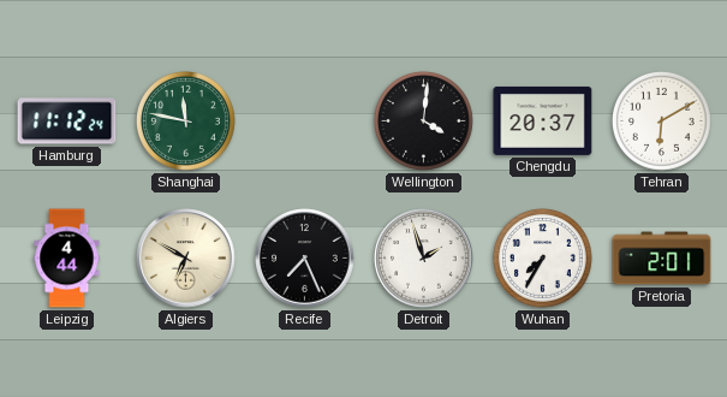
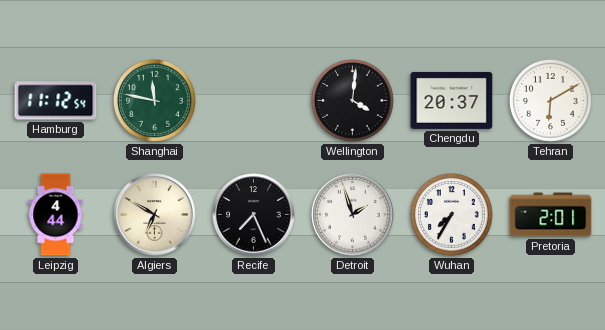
Hamburg: 11:12:24 -> 11:12:54
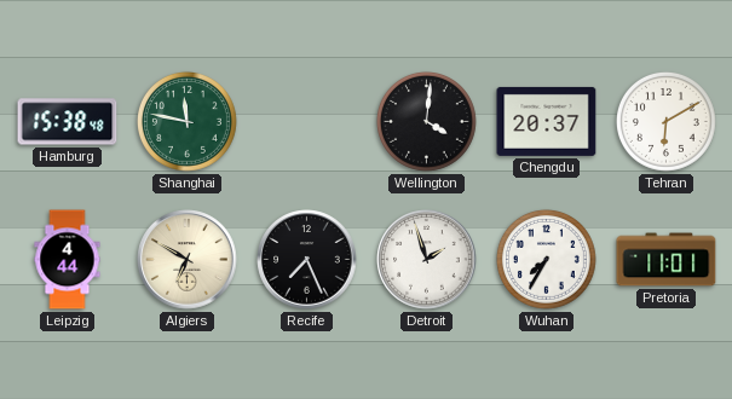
Hamburg: 11:12 -> 15:38
Pretoria: 2:01 -> 11:01
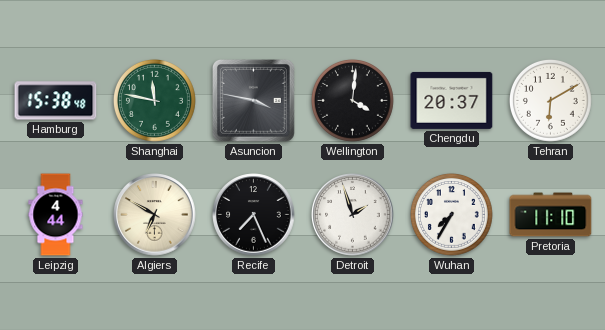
Asuncion: none -> 3:47
Pretoria: 11:01 -> 11:10
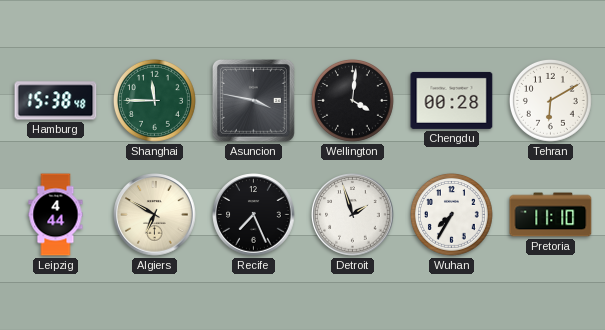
Shanghai: 11:47 -> 11:45
Chengdu: 20:37 -> 00:28
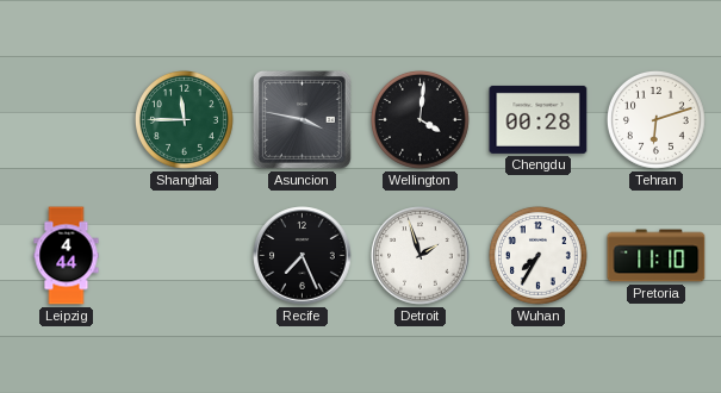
Hamburg: 15:38 -> none
Tehran: 6:10 -> 6:12
Algiers: 6:50 -> none
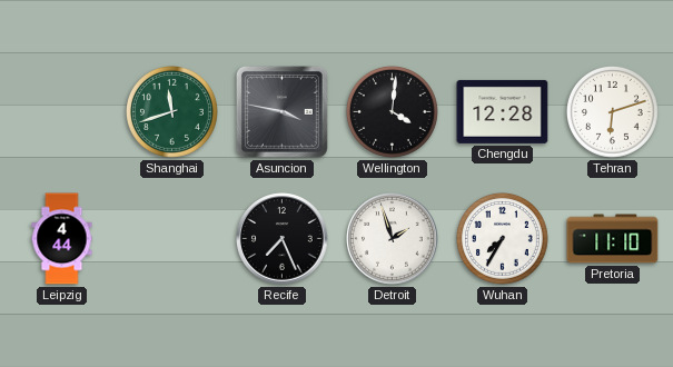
Shanghai: 11:45 -> 11:42
Chengdu: 00:28 -> 12:28
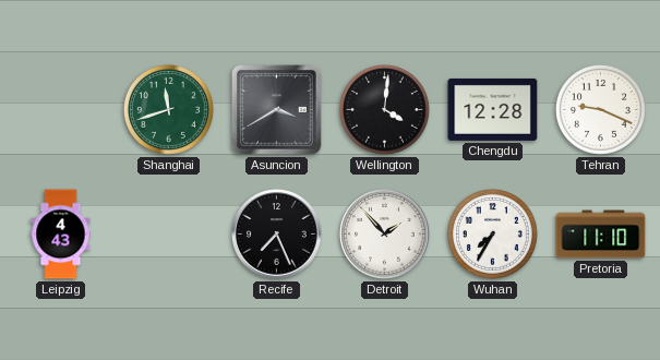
Asuncion: 3:47 -> 3:40
Tehran: 6:12 -> 9:19
Leipzig: 4:44 -> 4:43
Detroit: 1:57 -> 1:53
